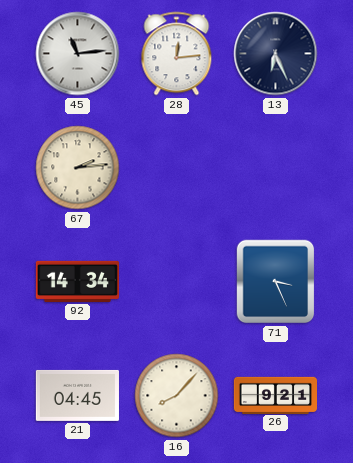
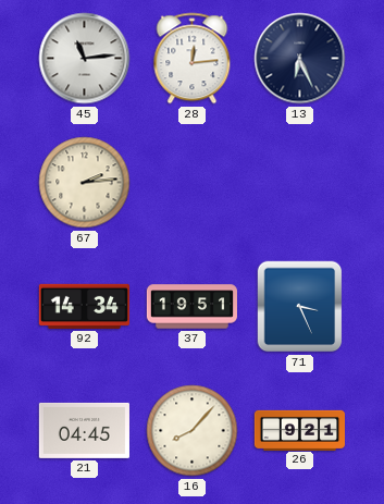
37: none -> 19:51
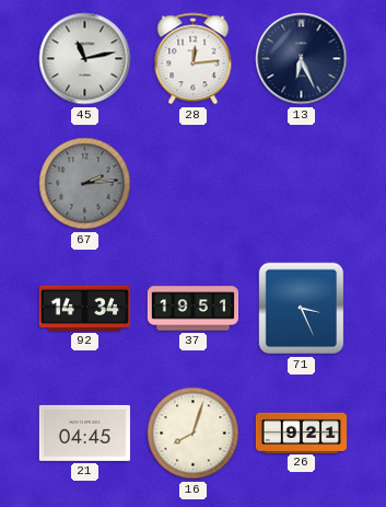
45: 11:14 -> 11:13
67 dial: cream -> grey
16: 8:07 -> 8:03
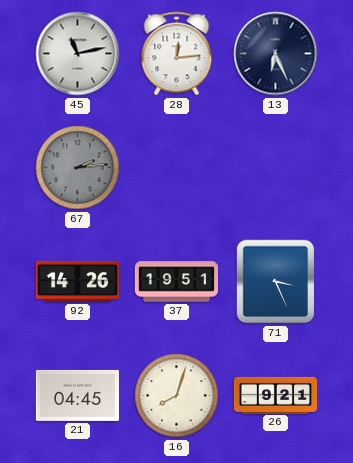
92: 14:34 -> 14:26
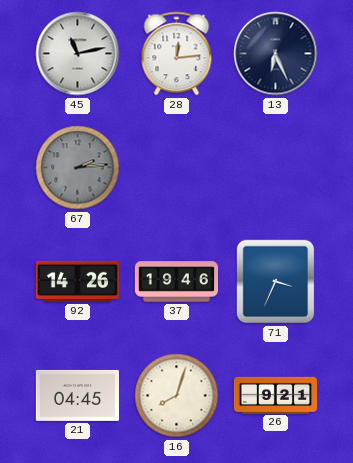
37: 19:51 -> 19:46
71: 3:26 -> 3:34
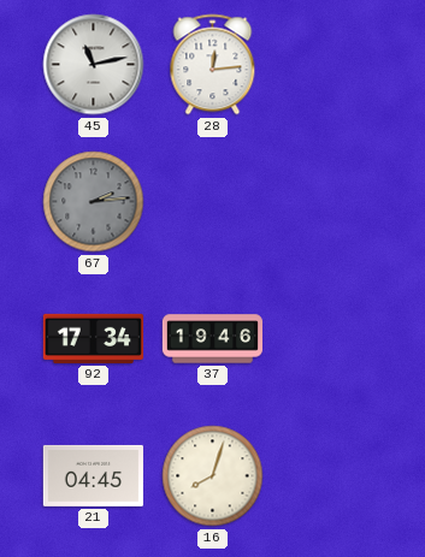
13: 6:26 -> none
92: 14:26 -> 17:34
71: 3:34 -> none
26: 9:21 -> none
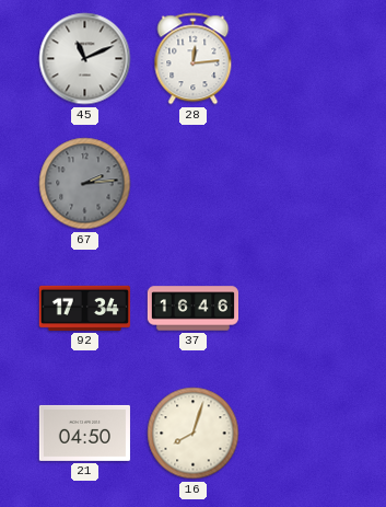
45: 11:13 -> 11:11
37: 19:46 -> 16:46
21: 04:45 -> 04:50
